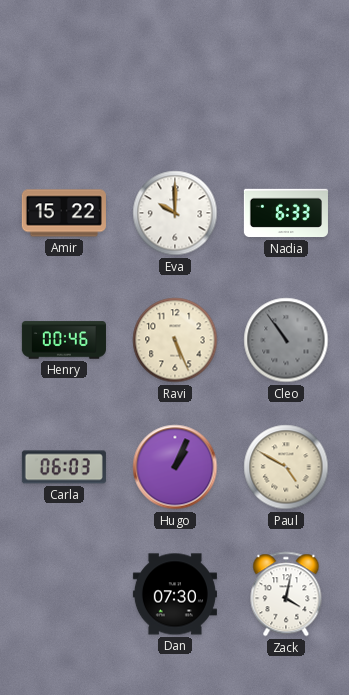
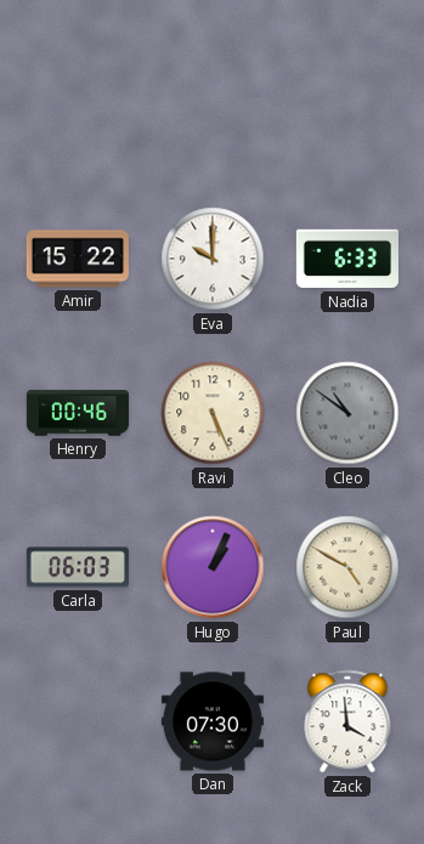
Cleo: 10:54 -> 10:51
Zack: 4:02 -> 3:59
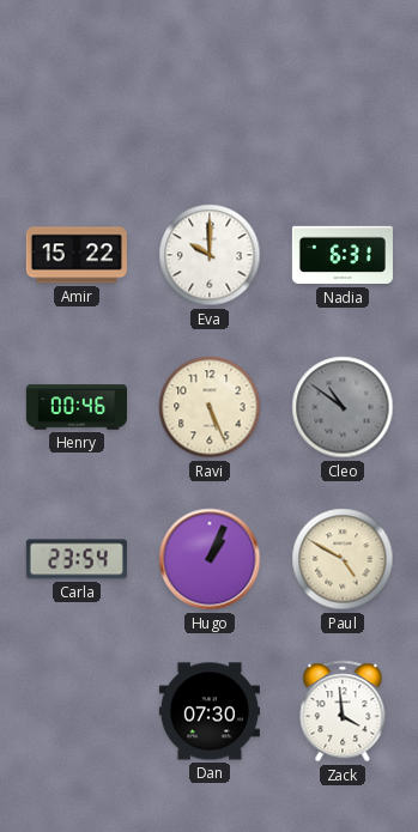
Nadia: 6:33 -> 6:31
Carla: 06:03 -> 23:54
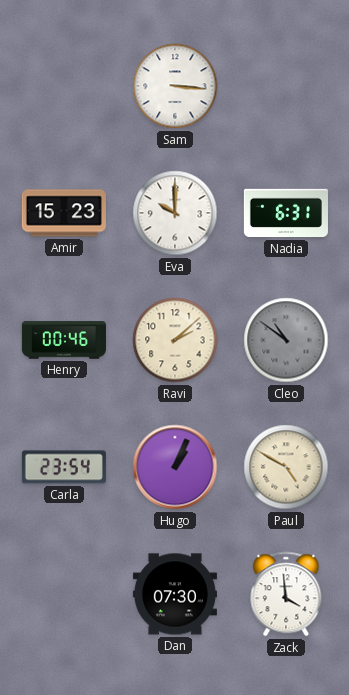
Sam: none -> 3:16
Amir: 15:22 -> 15:23
Ravi: 5:26 -> 2:08
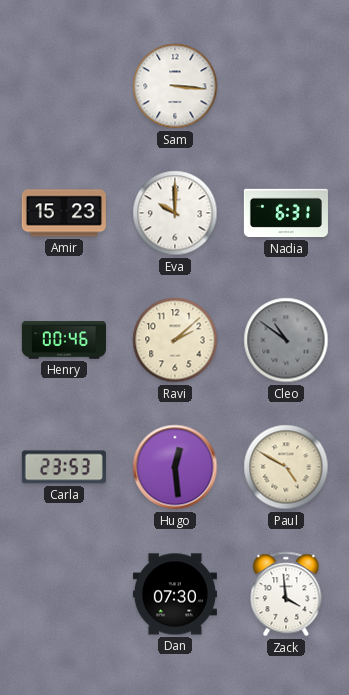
Carla: 23:54 -> 23:53
Hugo: 1:04 -> 12:29
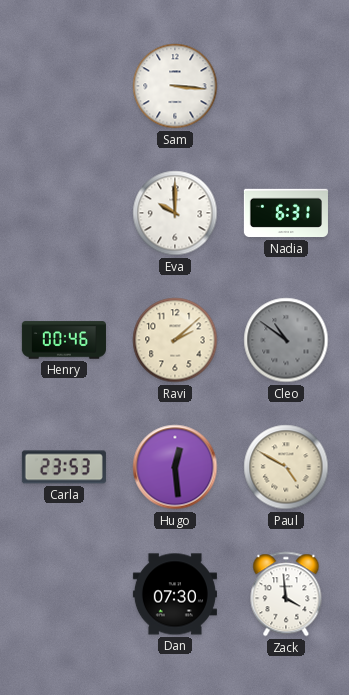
Amir: 15:23 -> none
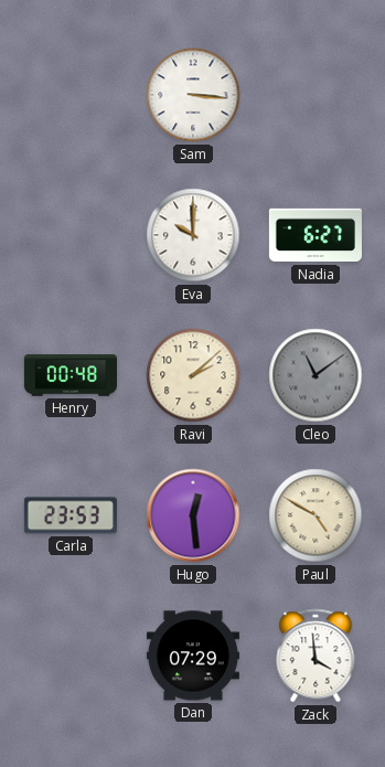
Nadia: 6:31 -> 6:27
Henry: 00:46 -> 00:48
Cleo: 10:51 -> 11:09
Dan: 07:30 -> 07:29
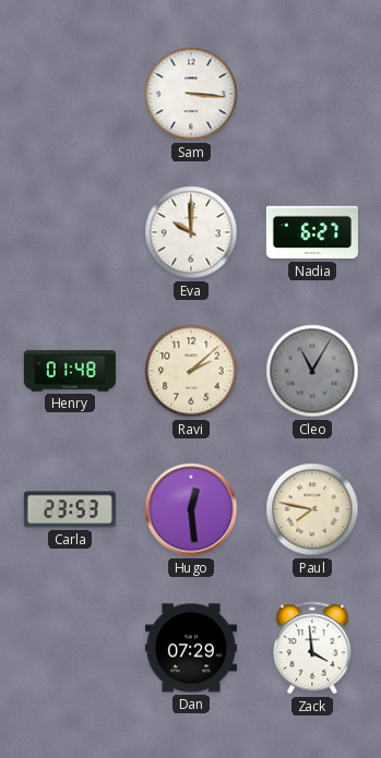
Henry: 00:48 -> 01:48
Cleo: 11:09 -> 11:05
Paul: 4:50 -> 7:47
